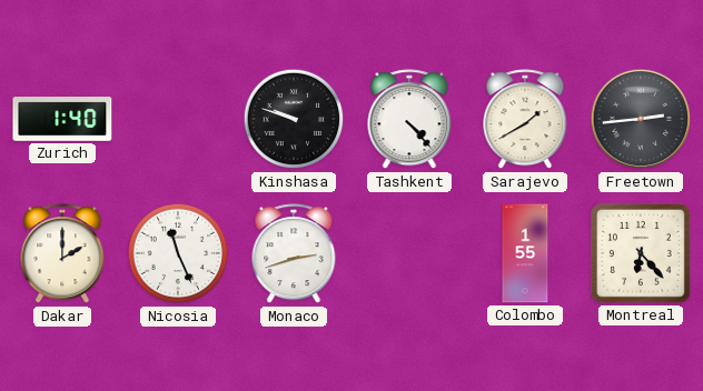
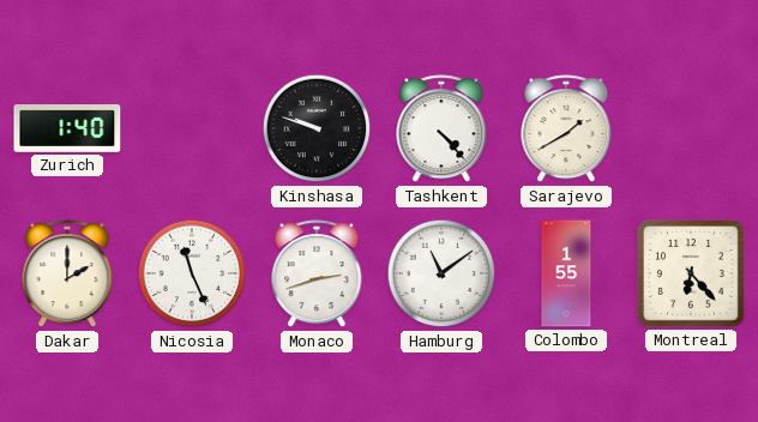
Freetown: 2:44 -> none
Hamburg: none -> 11:09
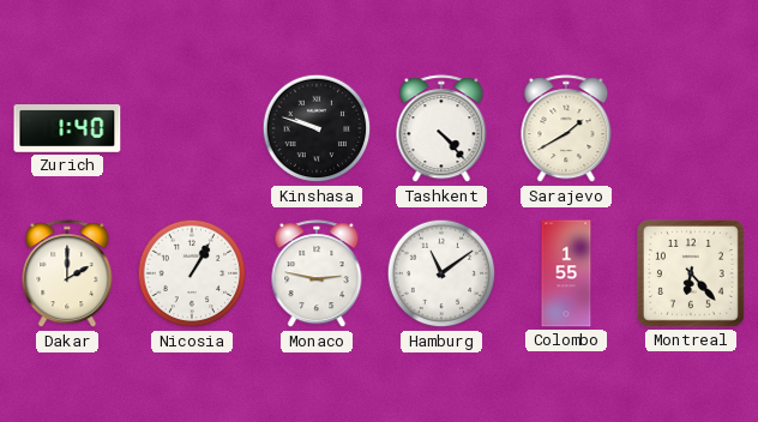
Nicosia: 11:26 -> 1:05
Monaco: 2:42 -> 2:47
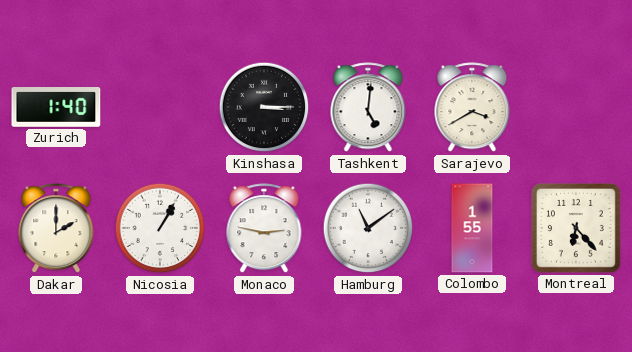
Kinshasa: 9:48 -> 3:15
Tashkent: 4:23 -> 5:01
Sarajevo: 1:40 -> 3:40
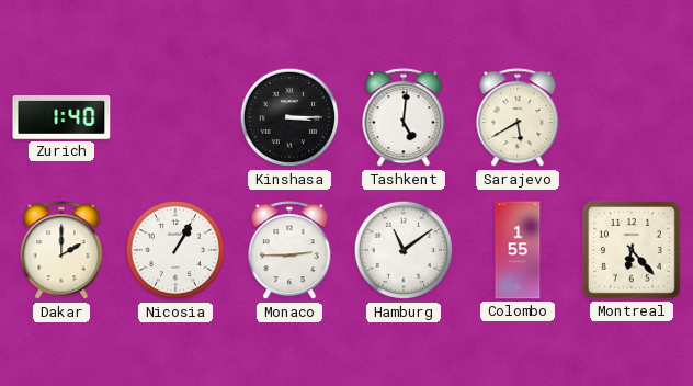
Sarajevo: 3:40 -> 5:40
Monaco: 2:47 -> 2:45
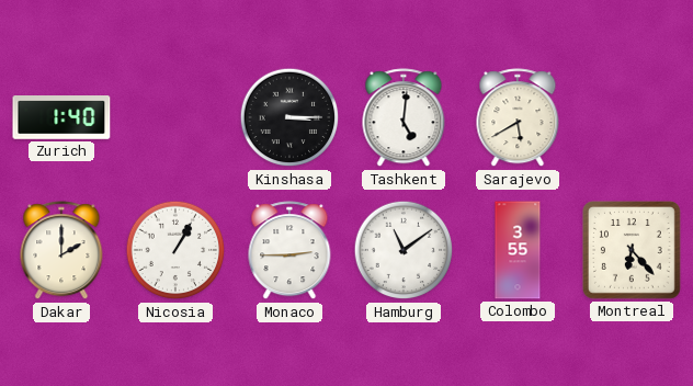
Colombo: 1:55 -> 3:55
